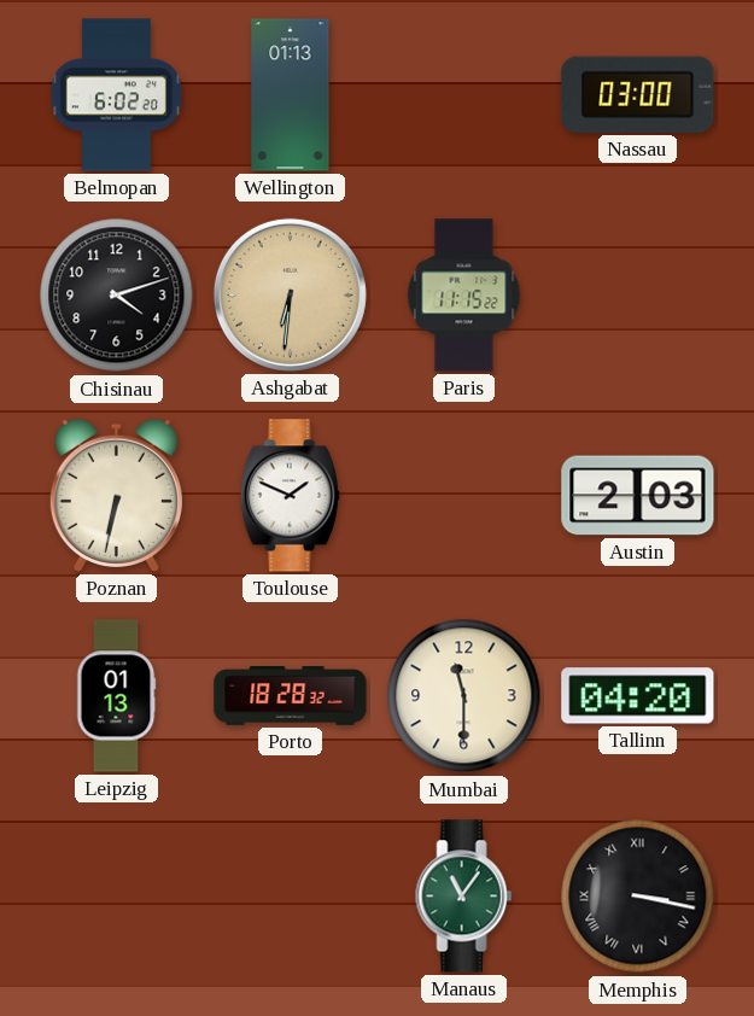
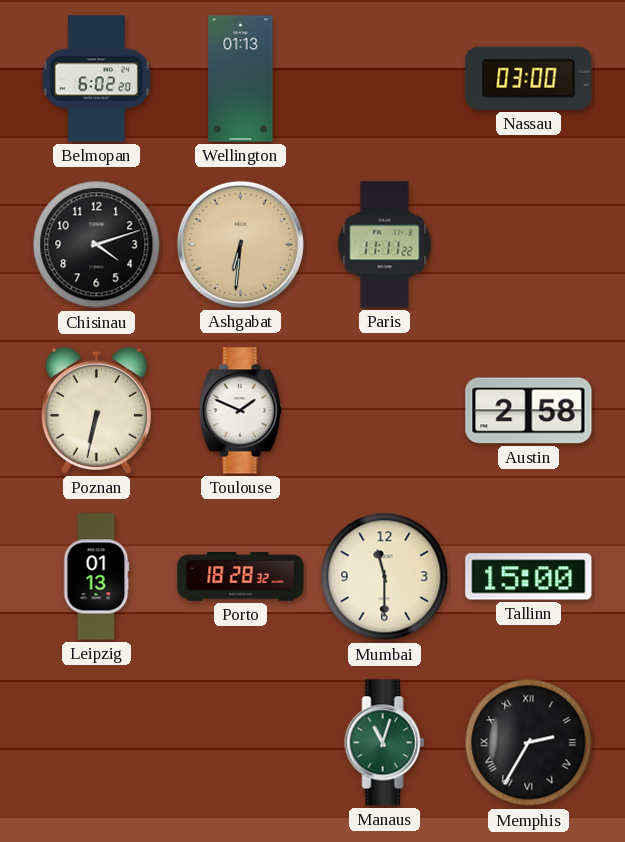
Paris: 11:15 -> 11:11
Austin: 2:03 -> 2:58
Tallinn: 04:20 -> 15:00
Manaus: 11:06 -> 11:03
Memphis: 3:17 -> 2:35
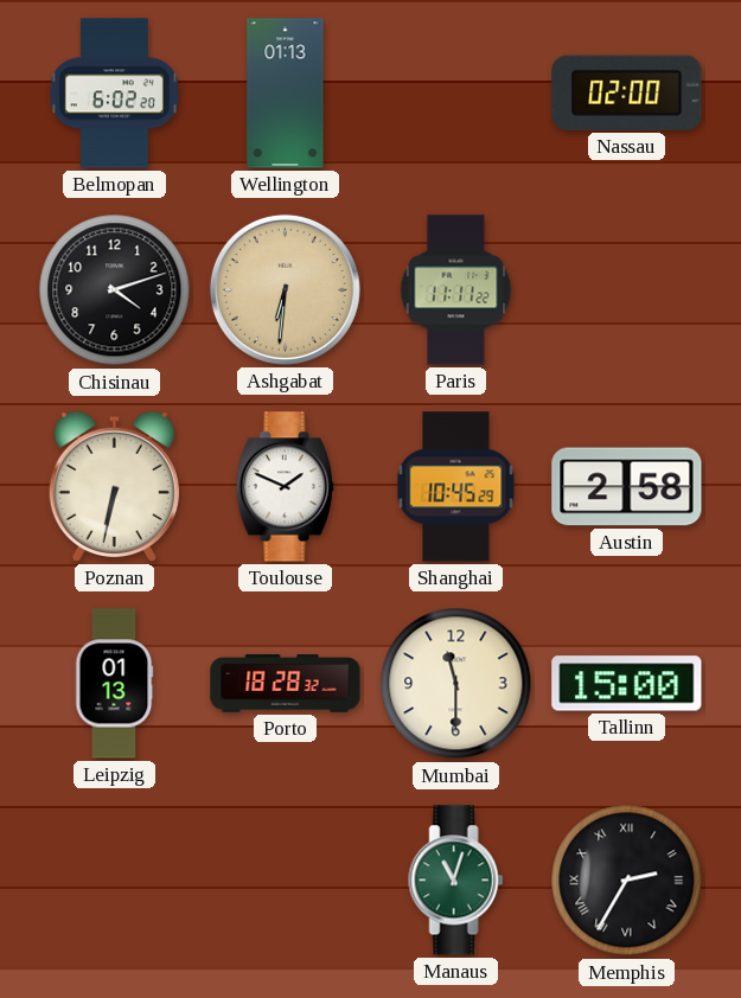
Nassau: 03:00 -> 02:00
Shanghai: none -> 10:45
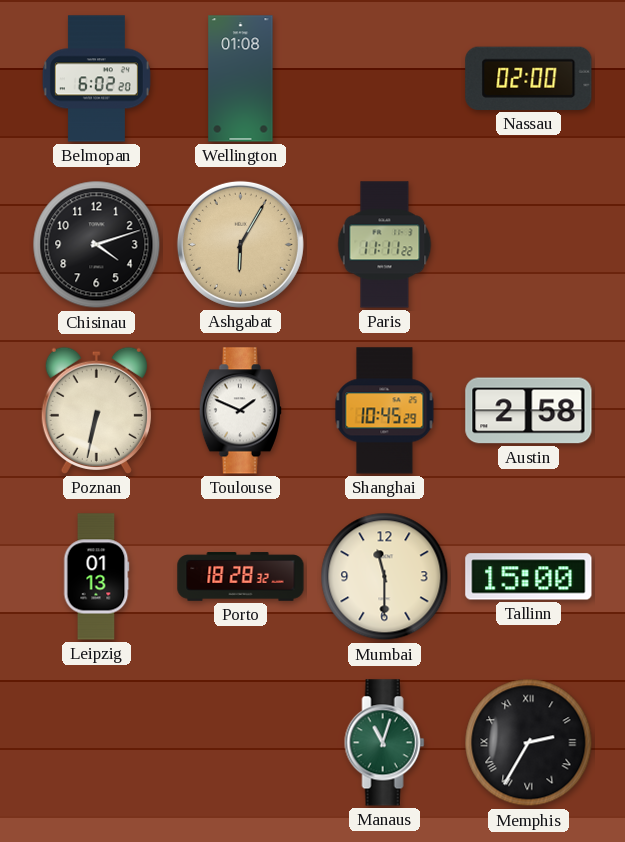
Wellington: 01:13 -> 01:08
Ashgabat: 6:31 -> 6:05
